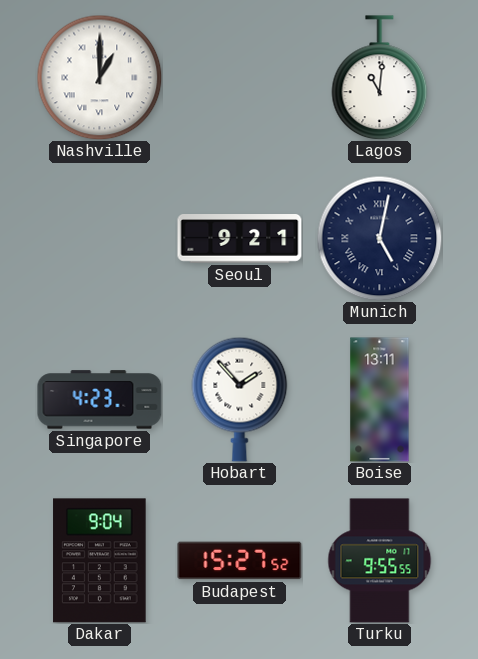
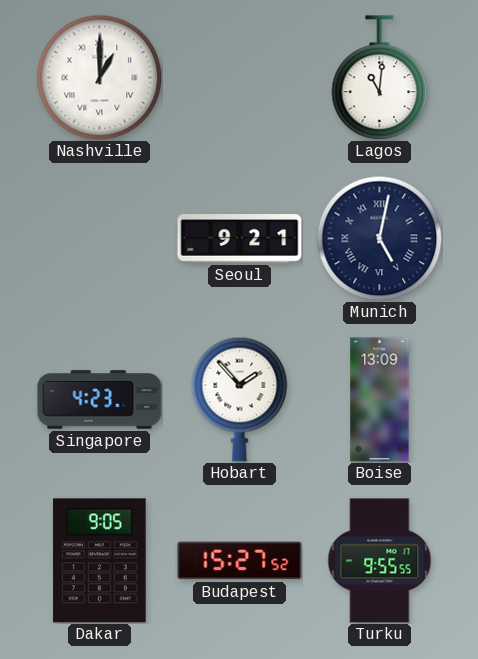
Boise: 13:11 -> 13:09
Dakar: 9:04 -> 9:05
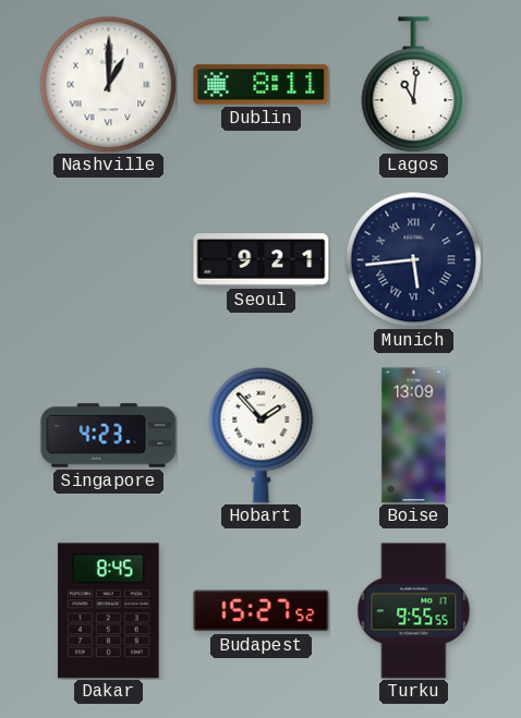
Dublin: none -> 8:11
Munich: 5:02 -> 5:44
Dakar: 9:05 -> 8:45
